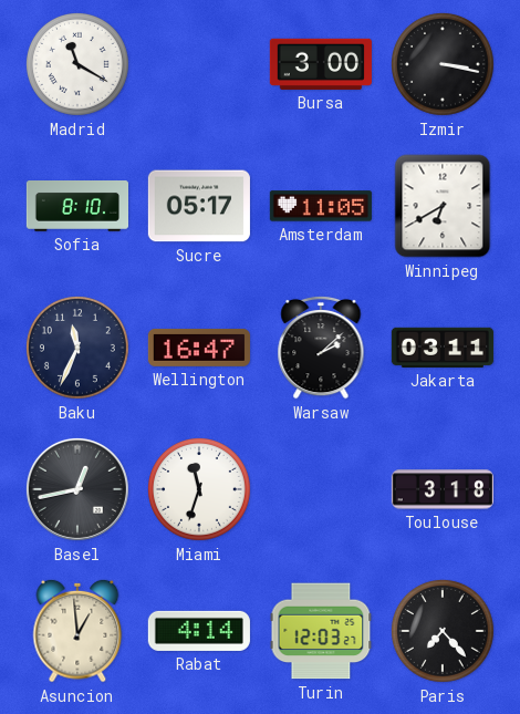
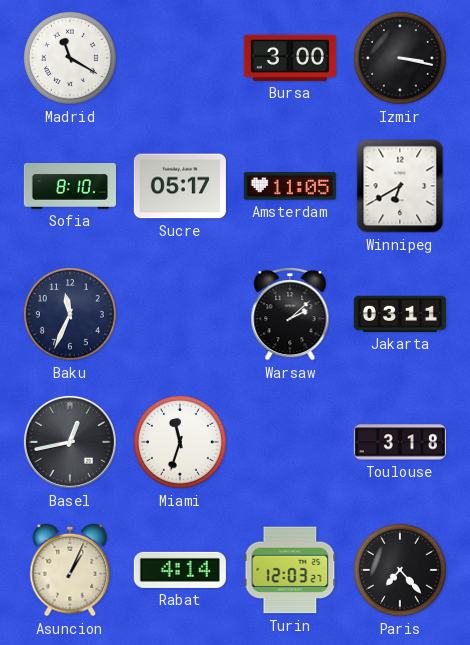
Wellington: 16:47 -> none
Asuncion: 12:59 -> 1:04
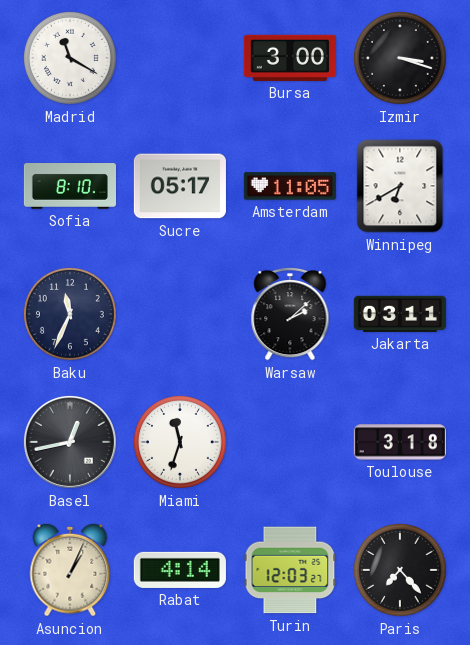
Izmir: 3:17 -> 3:18
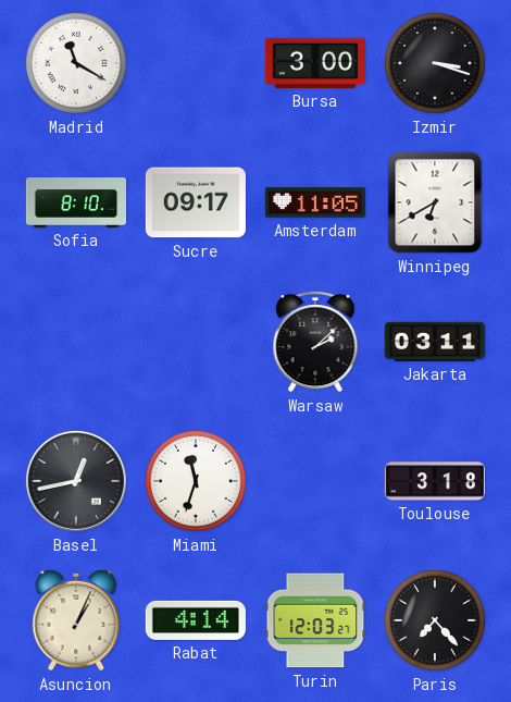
Sucre: 05:17 -> 09:17
Baku: 11:34 -> none
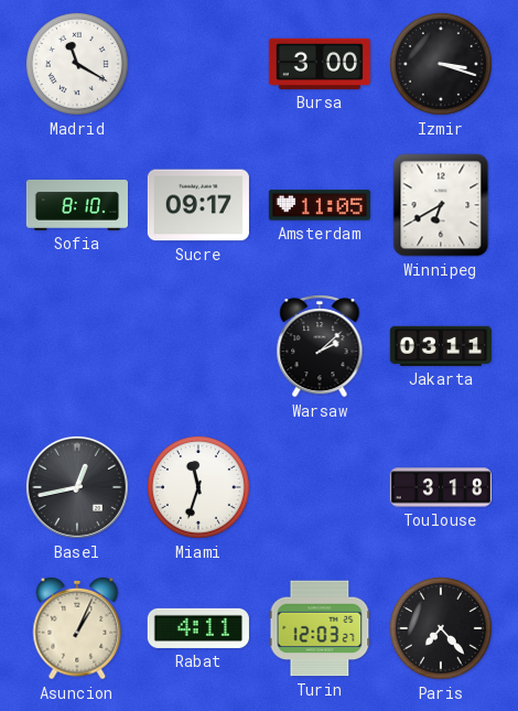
Rabat: 4:14 -> 4:11
